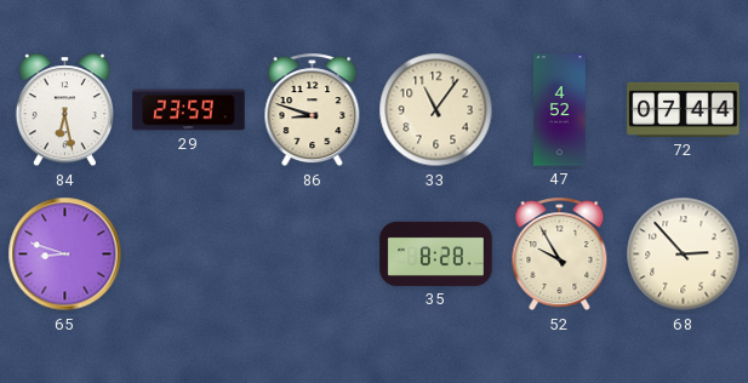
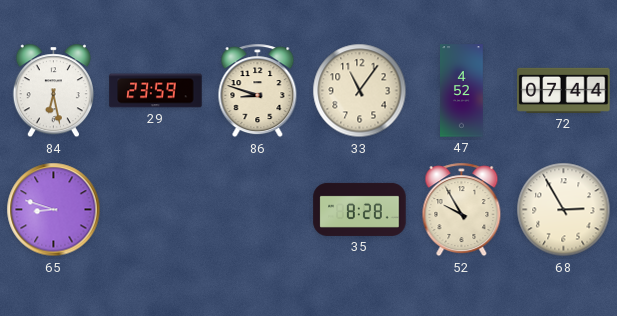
68: 2:53 -> 2:55
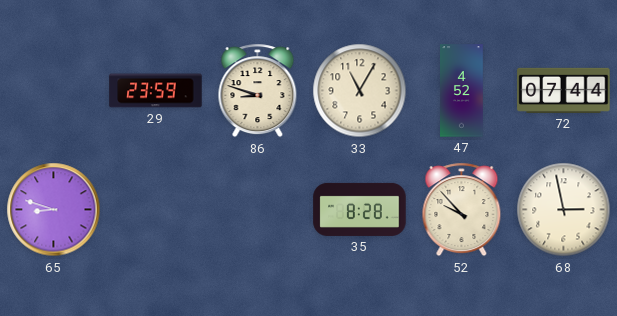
84: 6:28 -> none
33: 11:06 -> 11:05
52: 9:55 -> 9:53
68: 2:55 -> 2:58
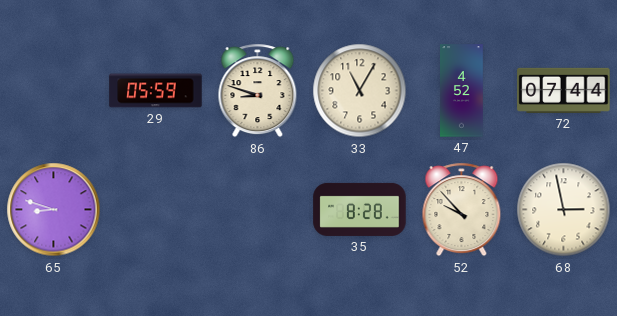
29: 23:59 -> 05:59
